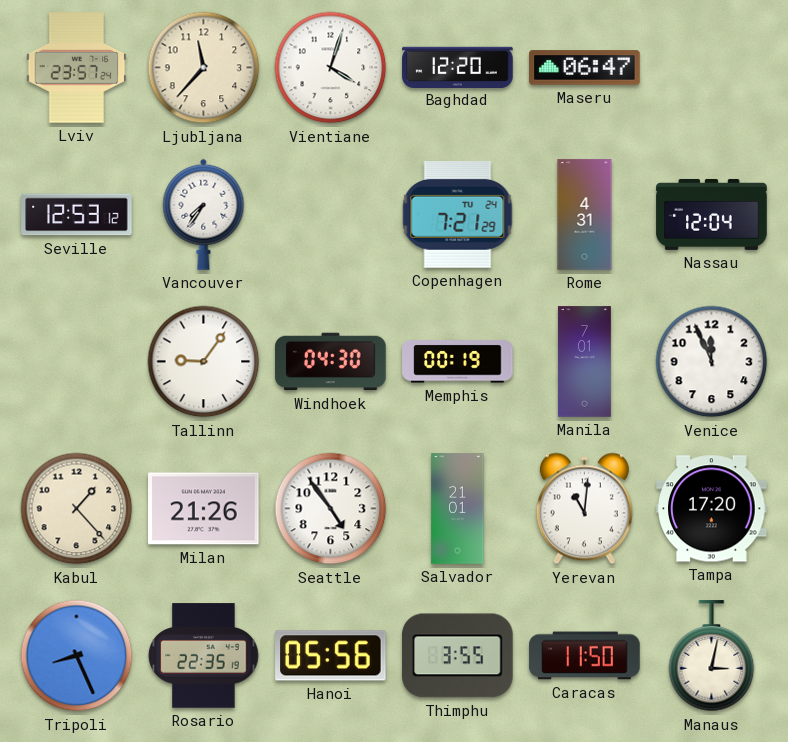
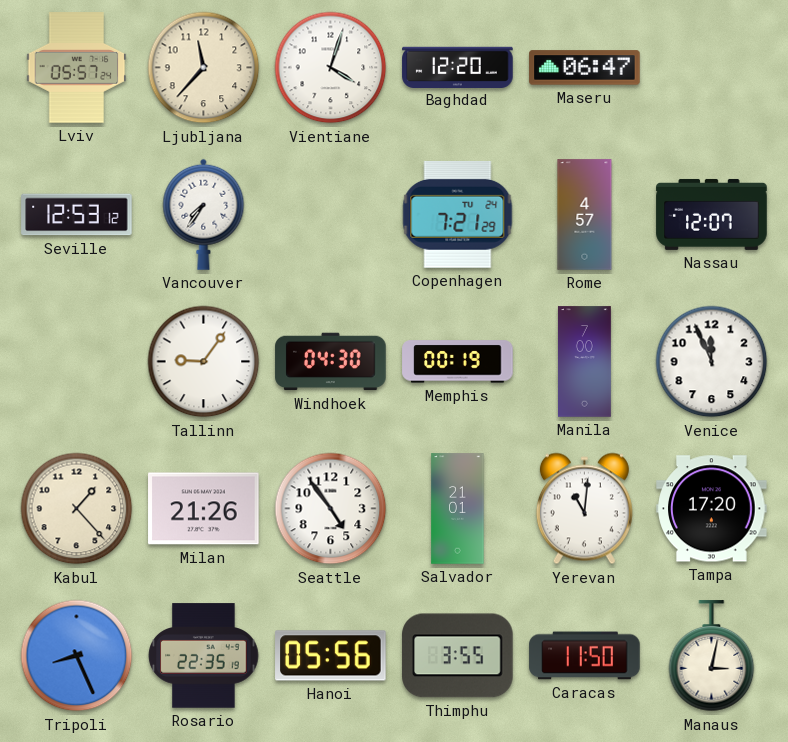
Lviv: 23:57 -> 05:57
Rome: 4:31 -> 4:57
Nassau: 12:04 -> 12:07
Manila: 7:01 -> 7:00
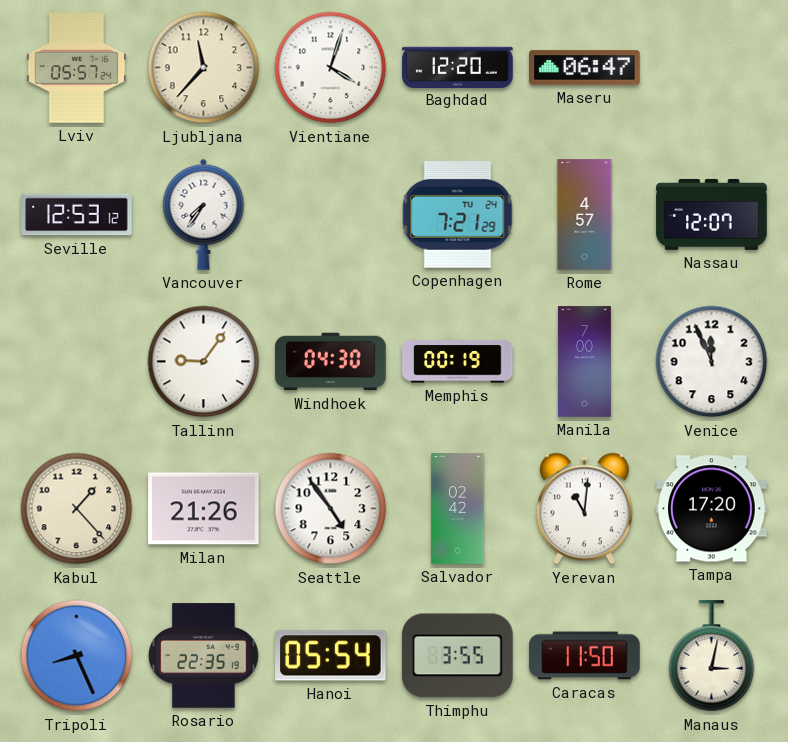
Salvador: 21:01 -> 02:42
Hanoi: 05:56 -> 05:54
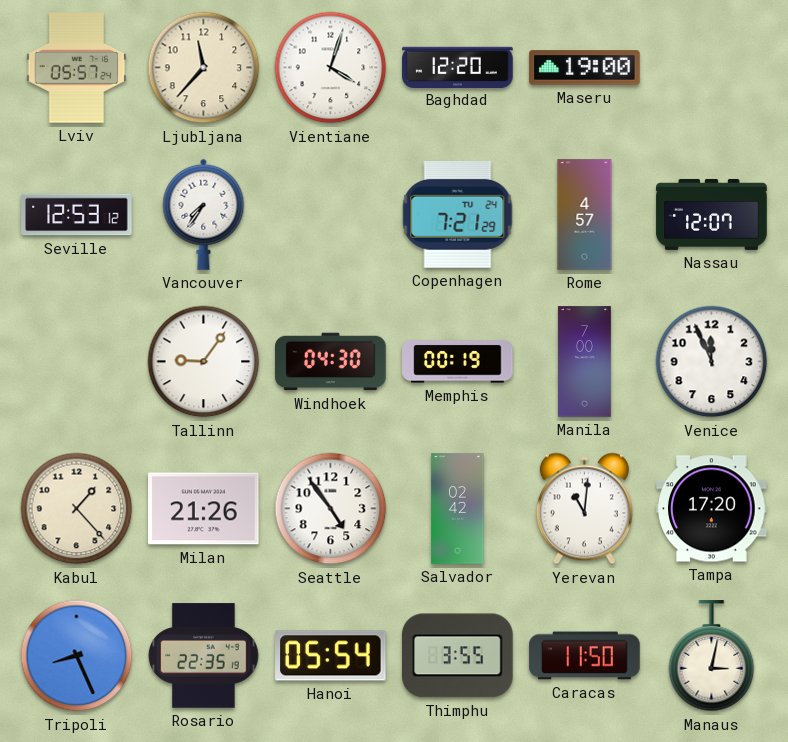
Maseru: 06:47 -> 19:00
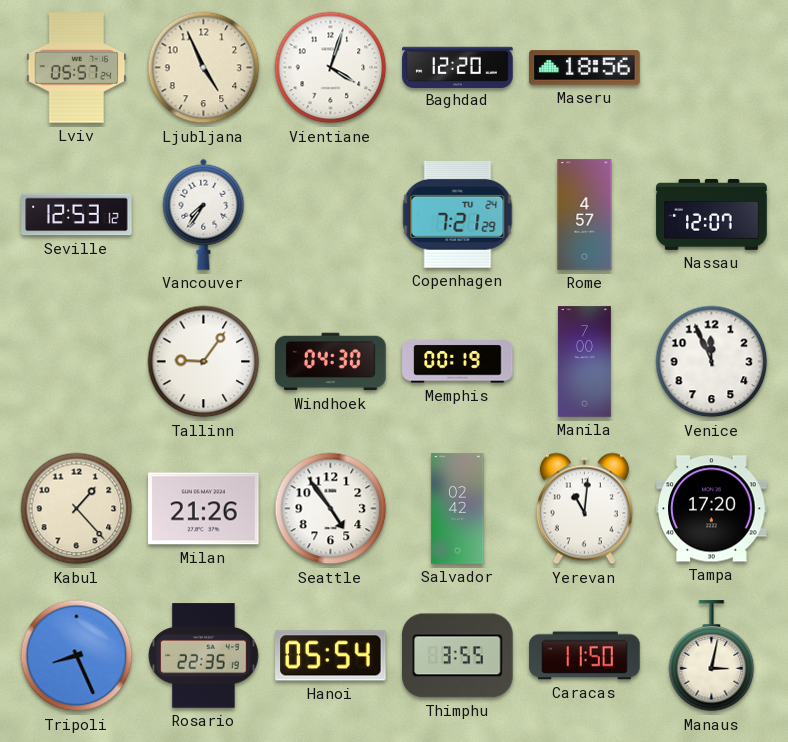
Ljubljana: 11:37 -> 4:56
Maseru: 19:00 -> 18:56
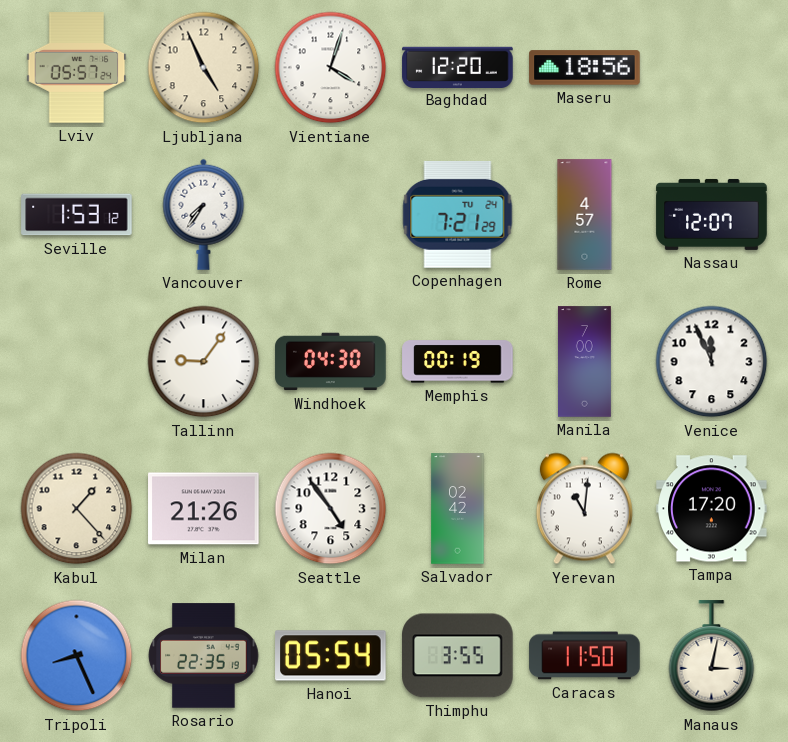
Seville: 12:53 -> 1:53
